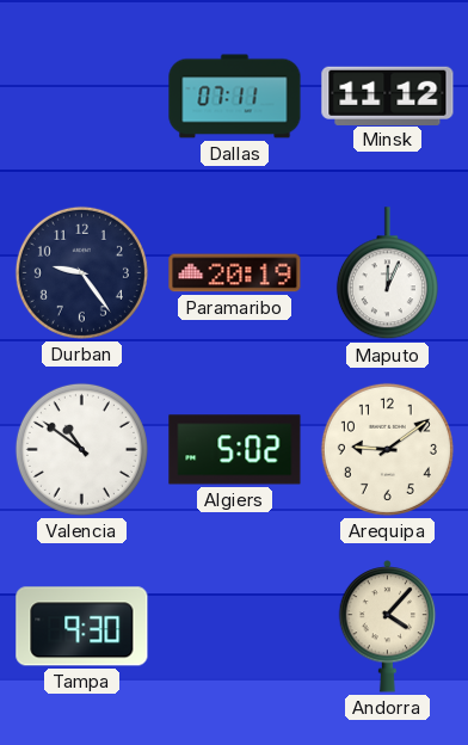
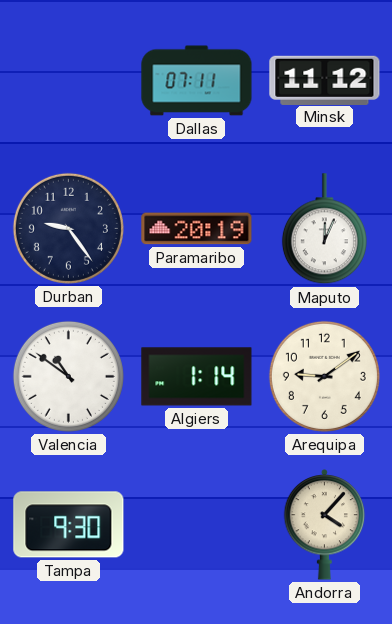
Algiers: 5:02 -> 1:14
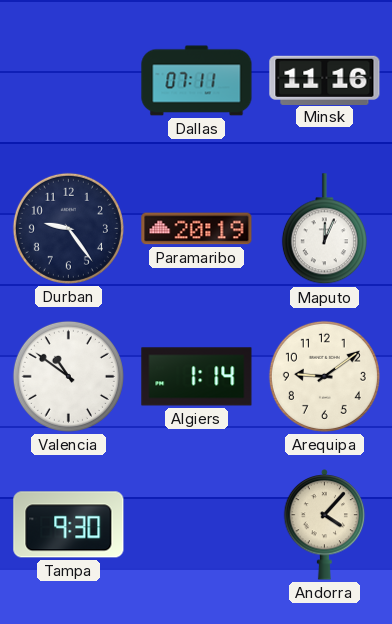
Minsk: 11:12 -> 11:16
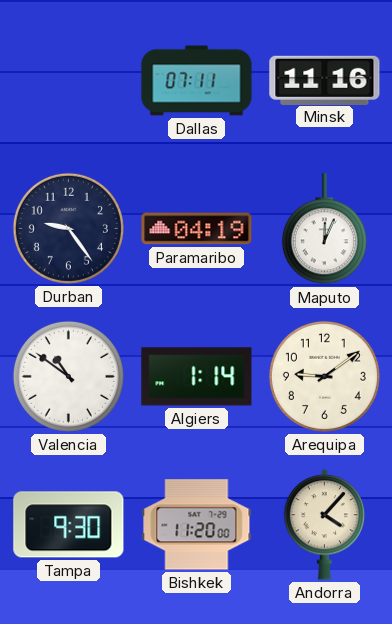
Paramaribo: 20:19 -> 04:19
Bishkek: none -> 11:20
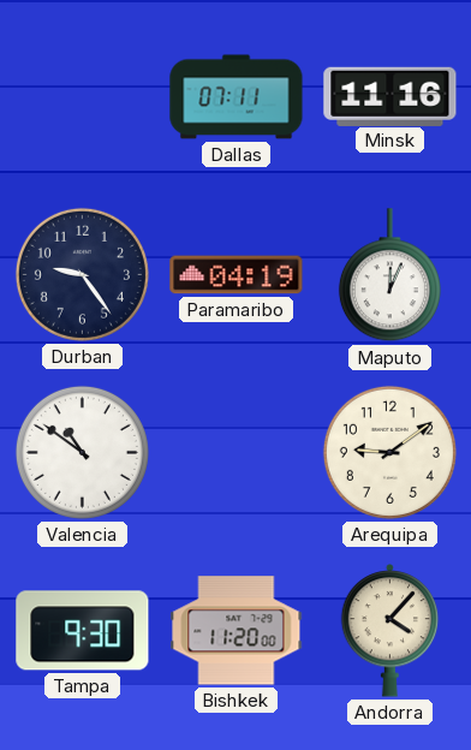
Algiers: 1:14 -> none
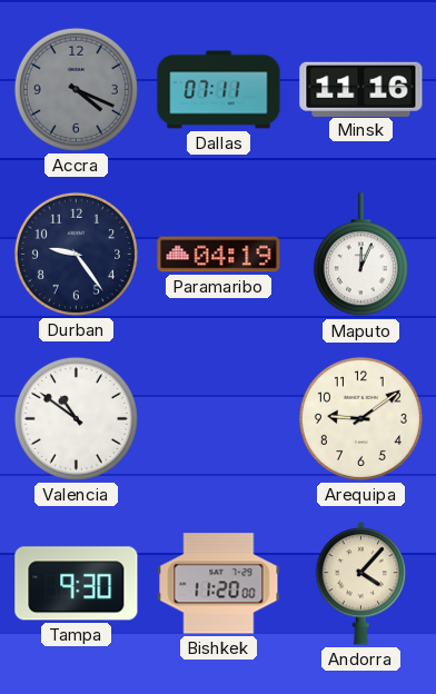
Accra: none -> 4:19
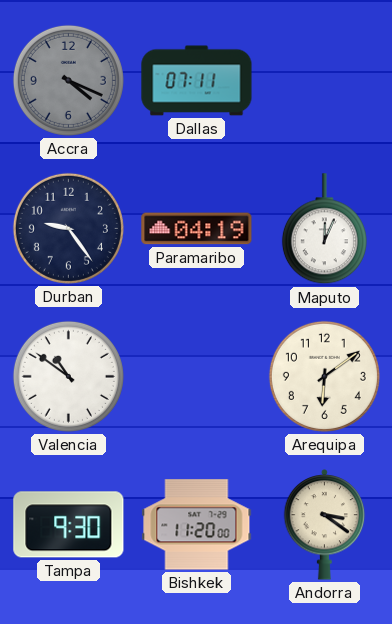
Minsk: 11:16 -> none
Arequipa: 9:09 -> 6:09
Andorra: 4:07 -> 3:21
